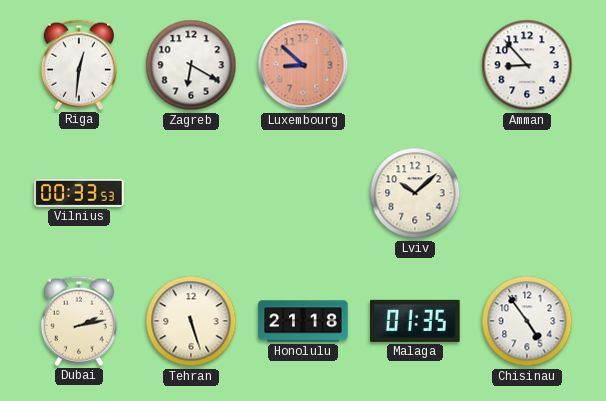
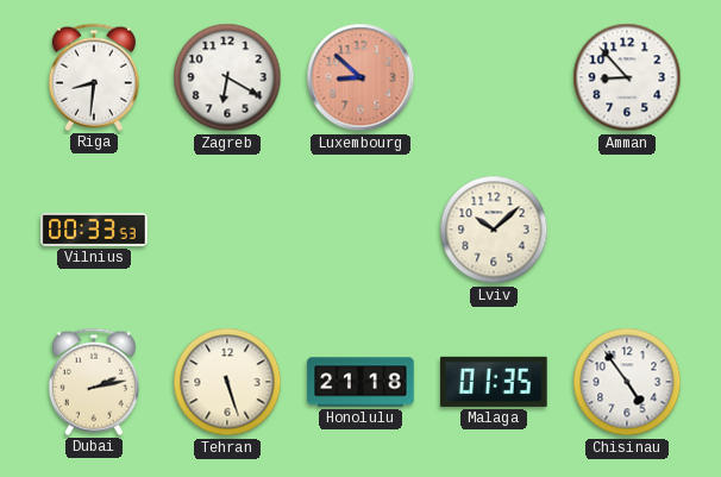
Riga: 12:31 -> 8:31
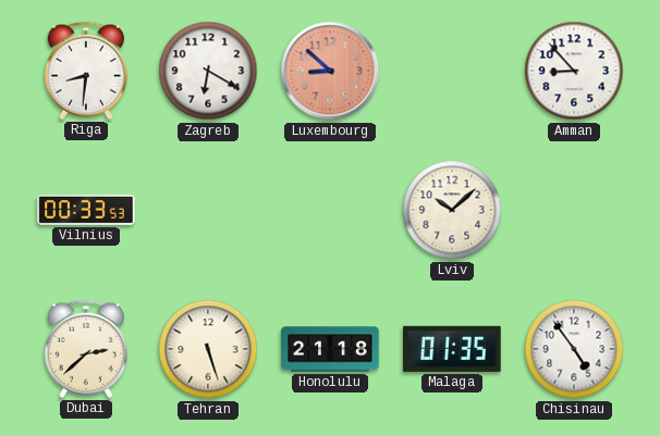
Dubai: 2:13 -> 2:38
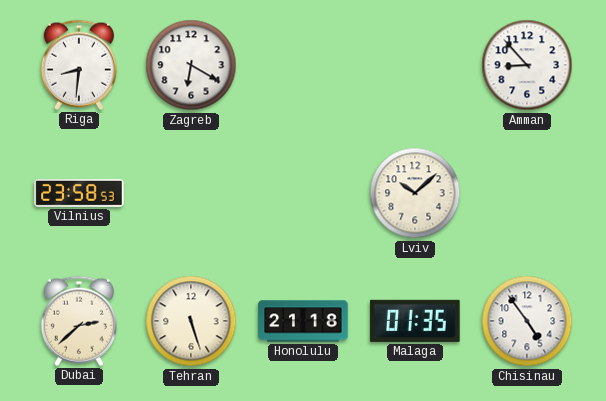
Luxembourg: 8:52 -> none
Vilnius: 00:33 -> 23:58
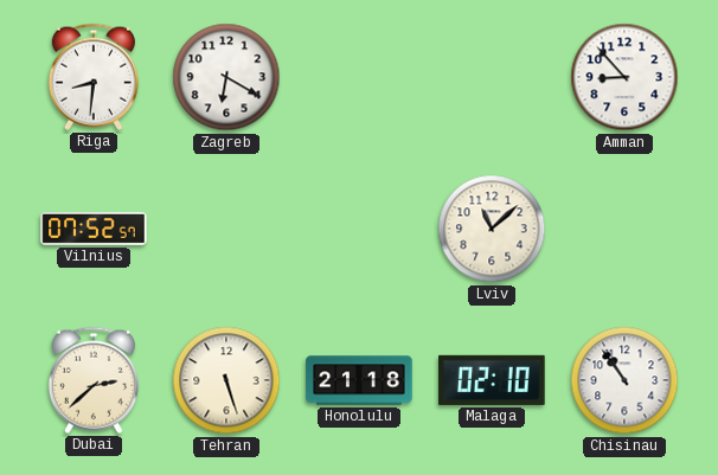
Vilnius: 23:58 -> 07:52
Lviv: 10:08 -> 11:08
Malaga: 01:35 -> 02:10
Chisinau: 4:54 -> 10:54
